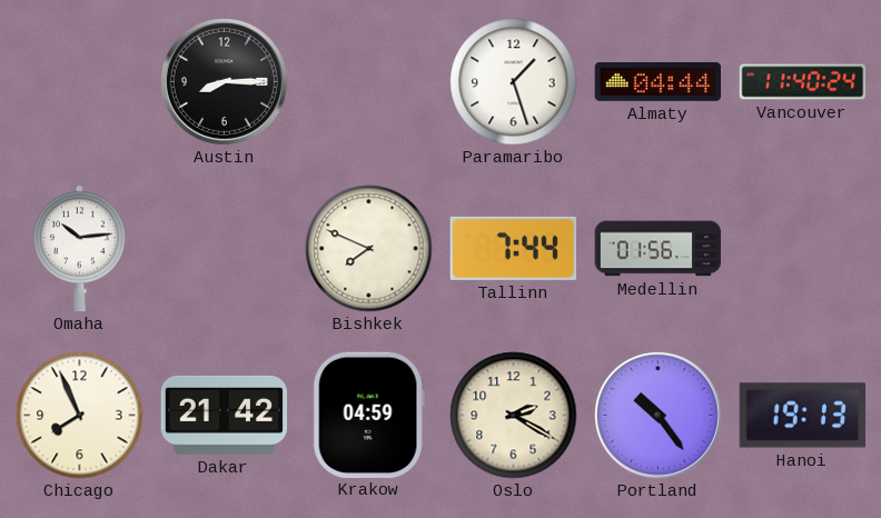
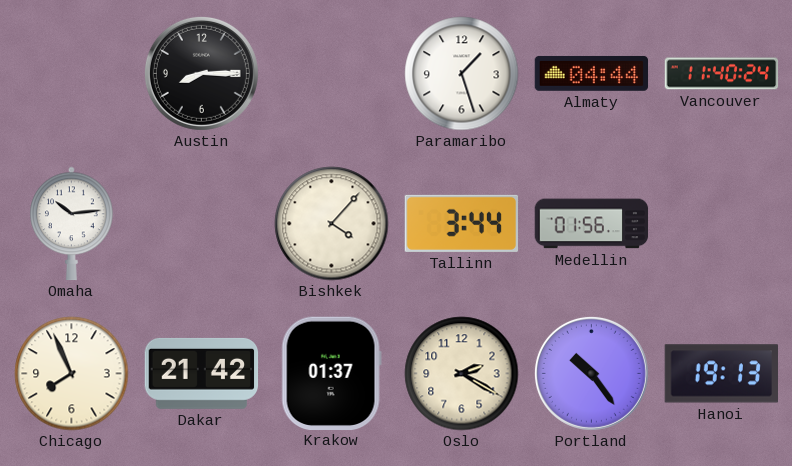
Bishkek: 7:49 -> 4:07
Tallinn: 7:44 -> 3:44
Krakow: 04:59 -> 01:37
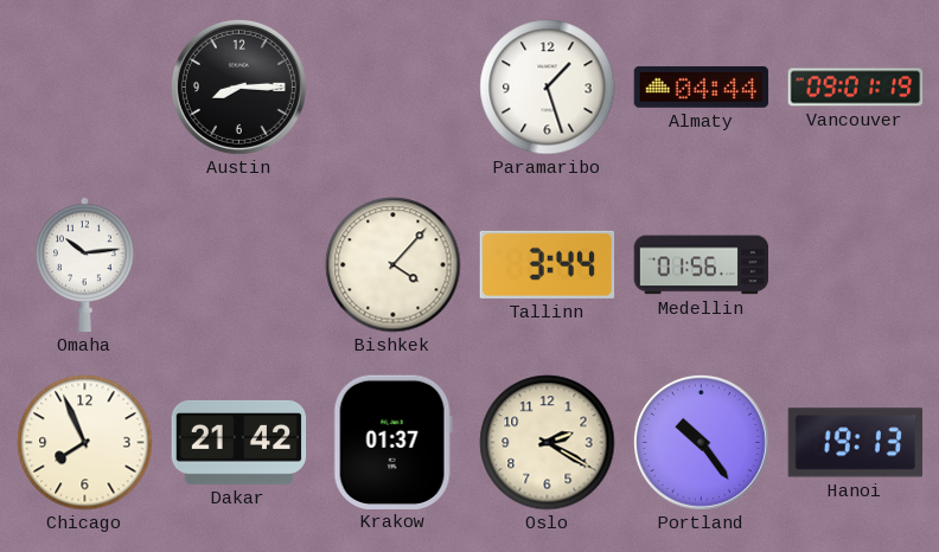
Vancouver: 11:40 -> 09:01
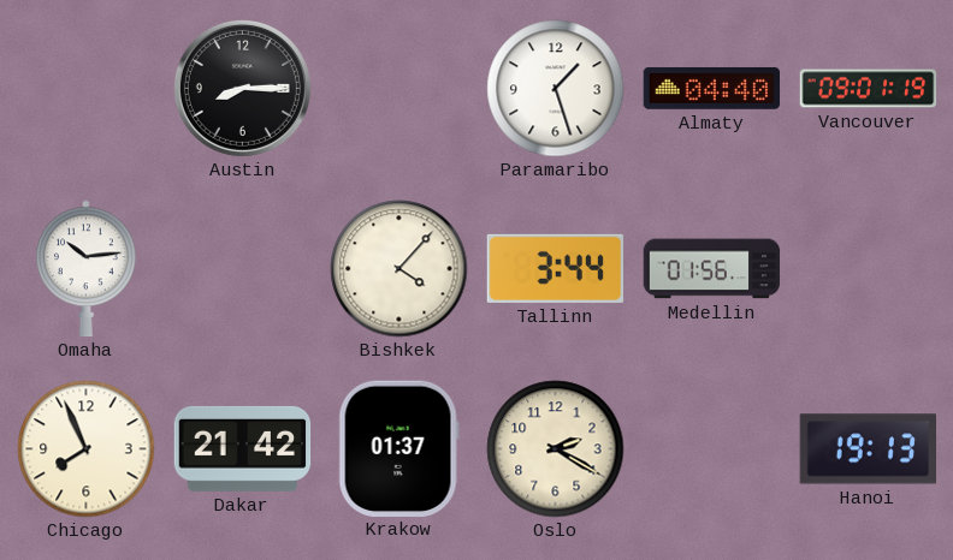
Almaty: 04:44 -> 04:40
Portland: 10:24 -> none
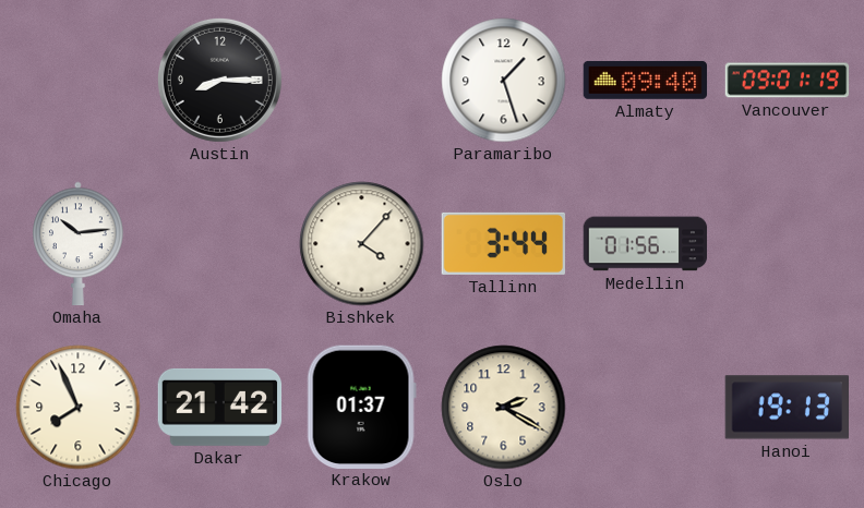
Almaty: 04:40 -> 09:40
